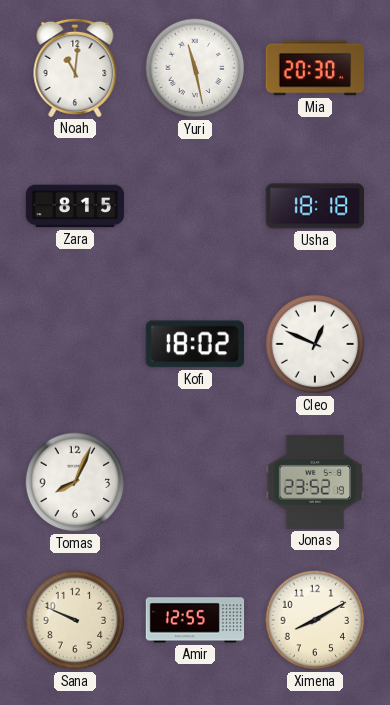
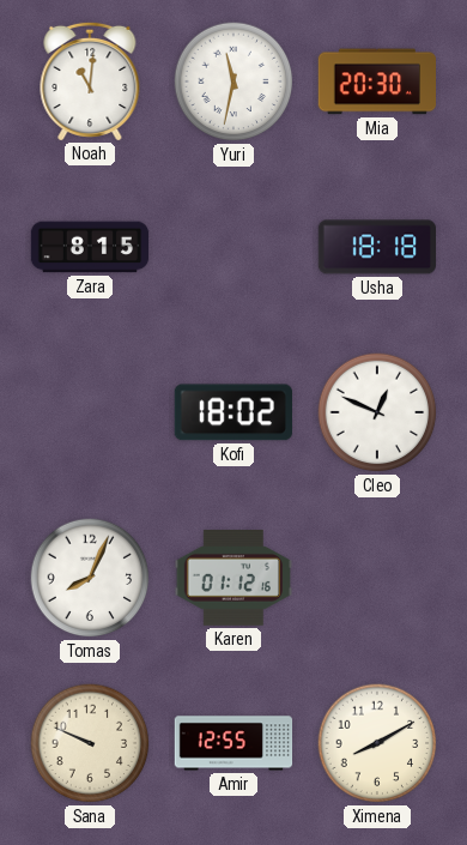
Yuri: 11:28 -> 11:32
Karen: none -> 01:12
Jonas: 23:52 -> none
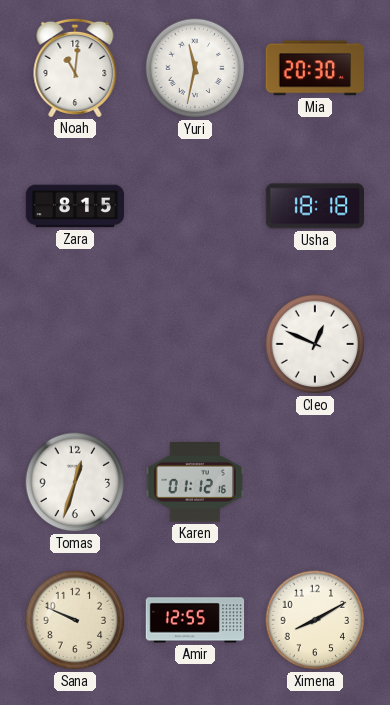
Kofi: 18:02 -> none
Tomas: 8:04 -> 12:33
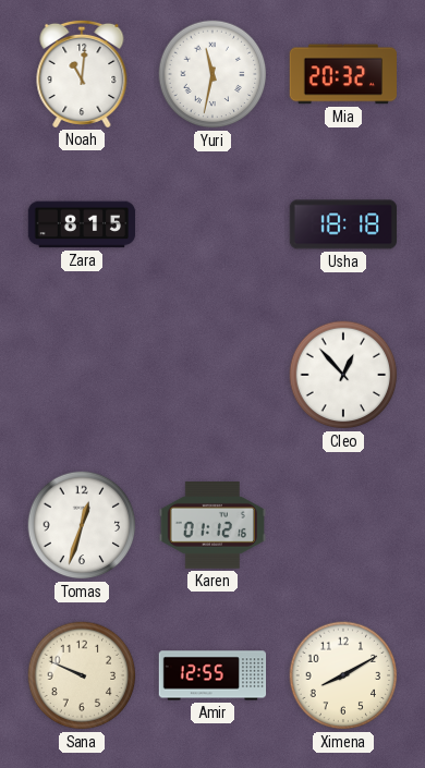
Mia: 20:30 -> 20:32
Cleo: 12:49 -> 12:53
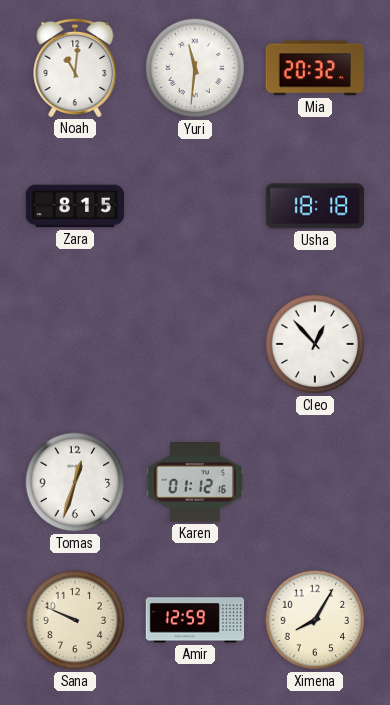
Yuri: 11:32 -> 11:31
Amir: 12:55 -> 12:59
Ximena: 8:10 -> 8:05
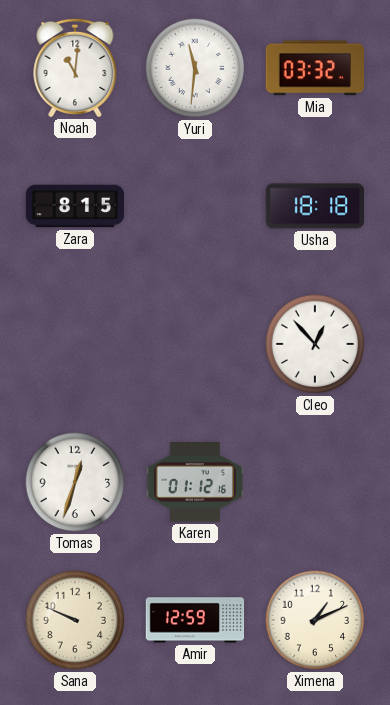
Mia: 20:32 -> 03:32
Ximena: 8:05 -> 1:11
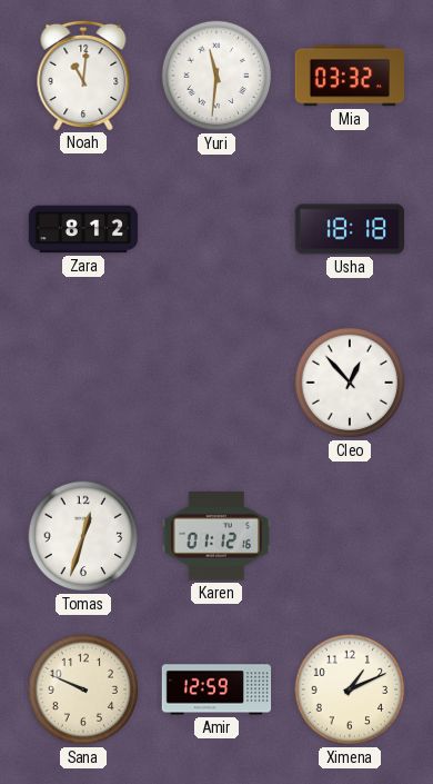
Zara: 8:15 -> 8:12
